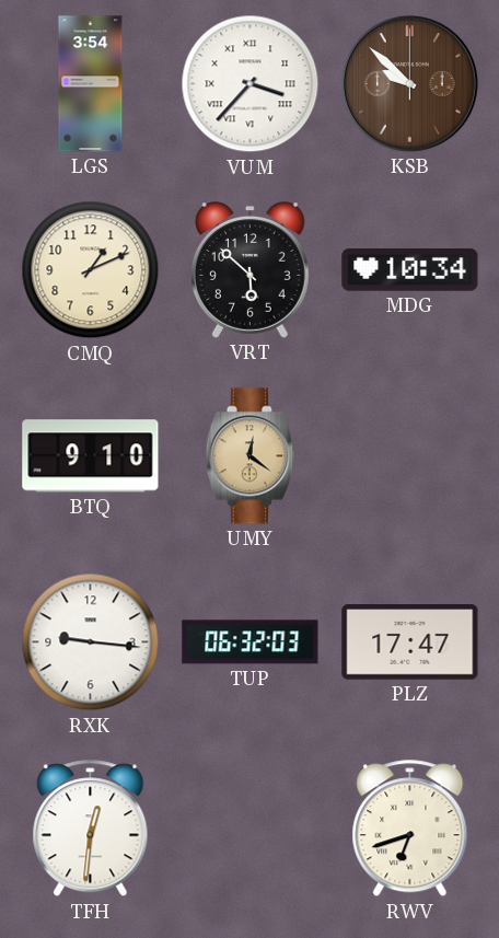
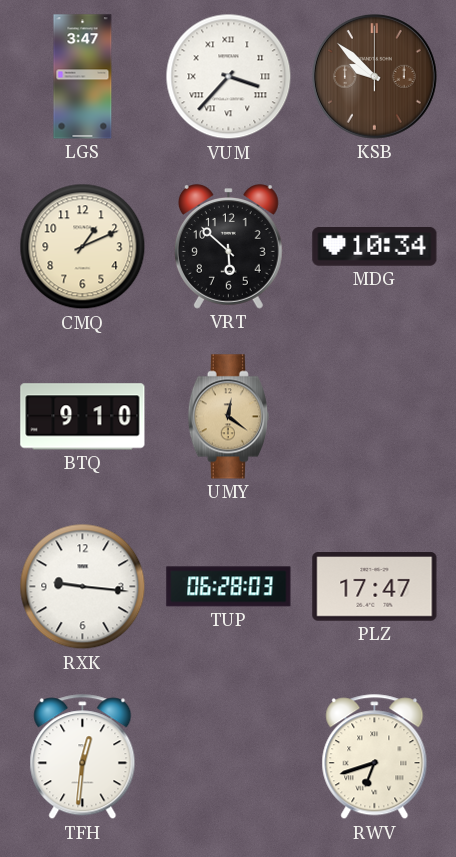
LGS: 3:54 -> 3:47
TUP: 06:32 -> 06:28
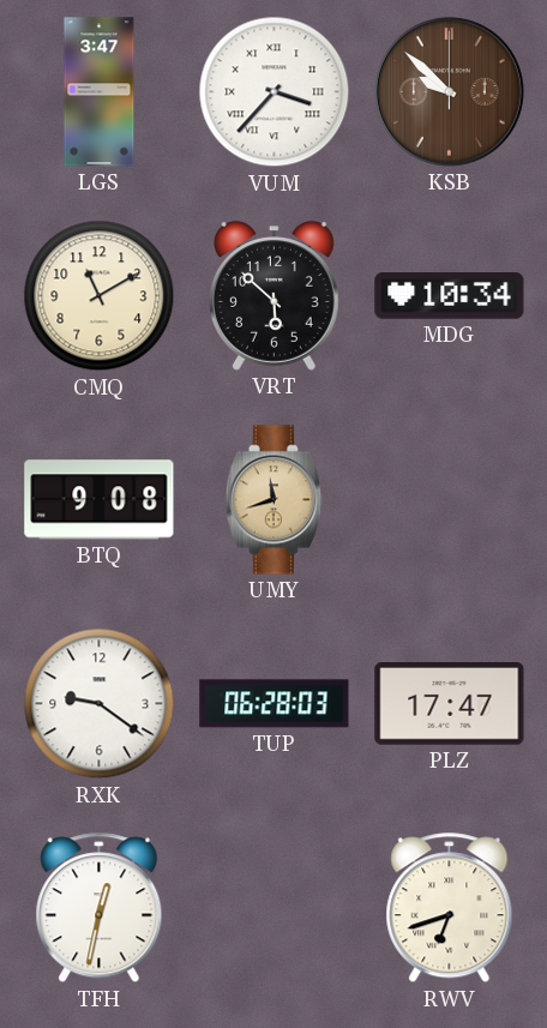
CMQ: 1:11 -> 11:10
BTQ: 9:10 -> 9:08
UMY: 12:21 -> 11:42
RXK: 9:16 -> 9:21
TFH: 12:31 -> 12:32
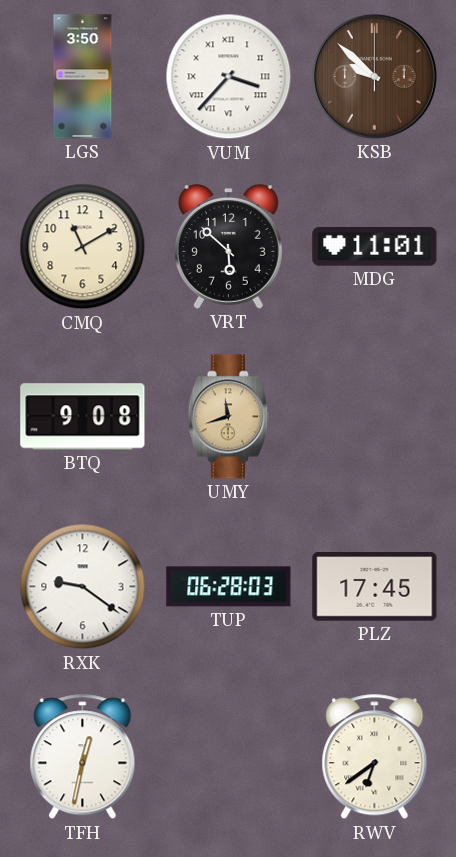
LGS: 3:47 -> 3:50
MDG: 10:34 -> 11:01
PLZ: 17:47 -> 17:45
RWV: 6:42 -> 6:39
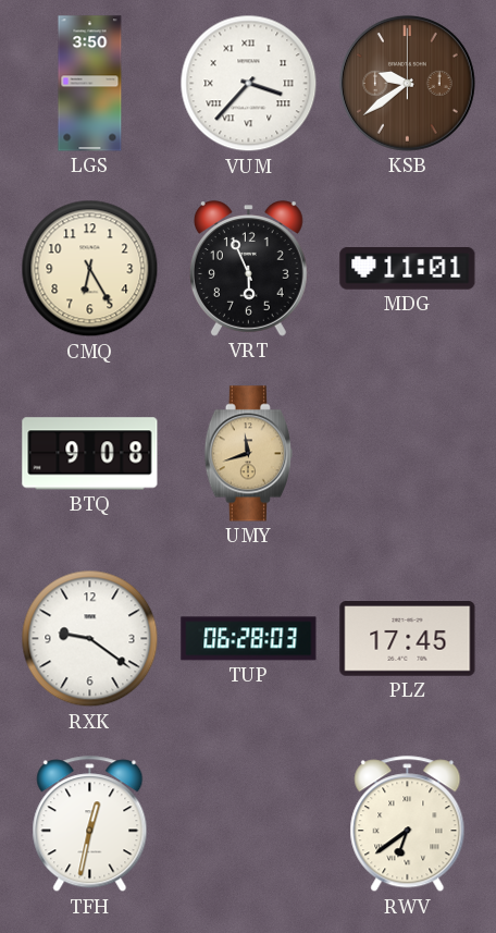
KSB: 9:52 -> 9:39
CMQ: 11:10 -> 6:25
VRT: 5:52 -> 5:56
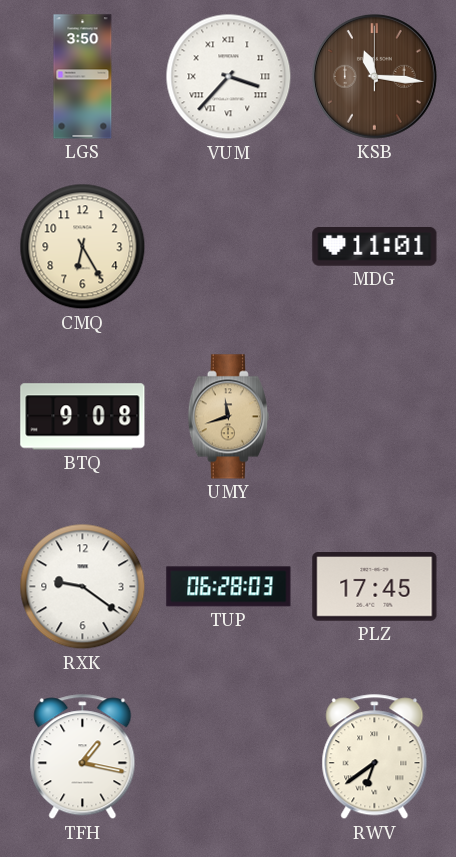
KSB: 9:39 -> 11:16
VRT: 5:56 -> none
TFH: 12:32 -> 1:17
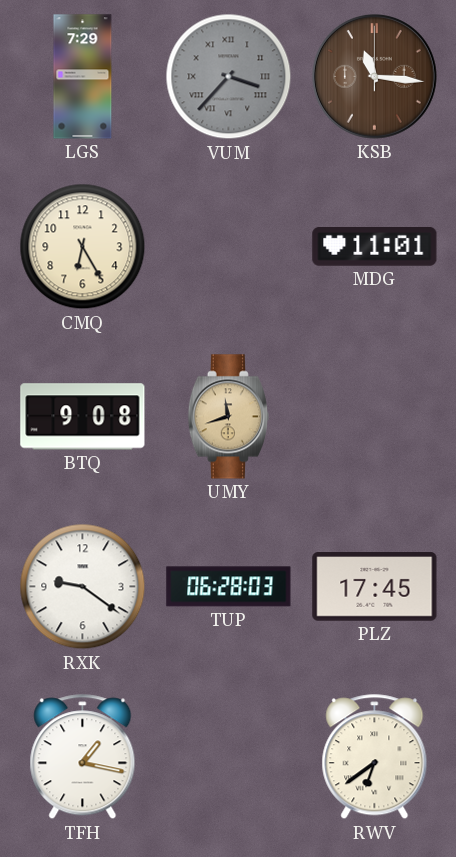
LGS: 3:50 -> 7:29
VUM dial: white -> grey
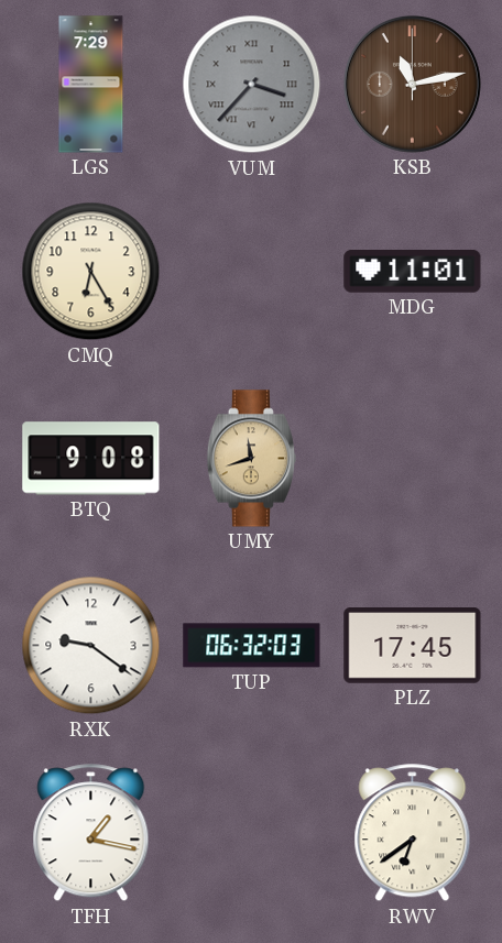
KSB: 11:16 -> 11:13
TUP: 06:28 -> 06:32
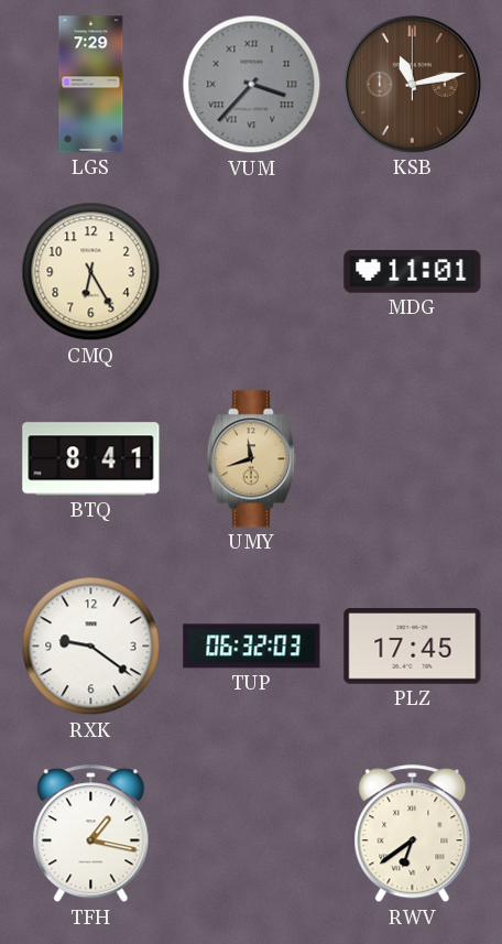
BTQ: 9:08 -> 8:41
